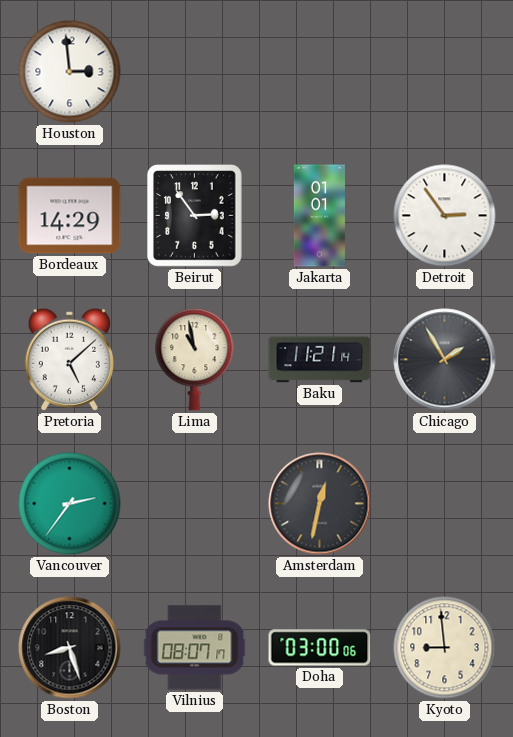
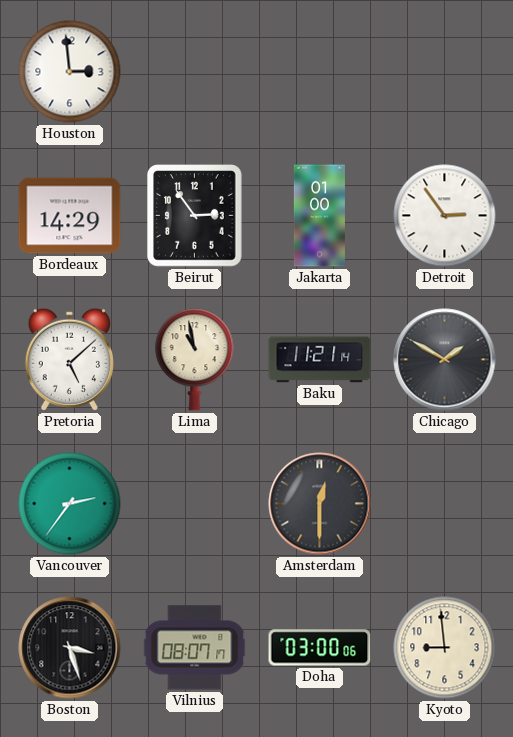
Jakarta: 01:01 -> 01:00
Chicago: 1:55 -> 1:50
Amsterdam: 12:32 -> 12:30
Boston: 8:27 -> 3:27
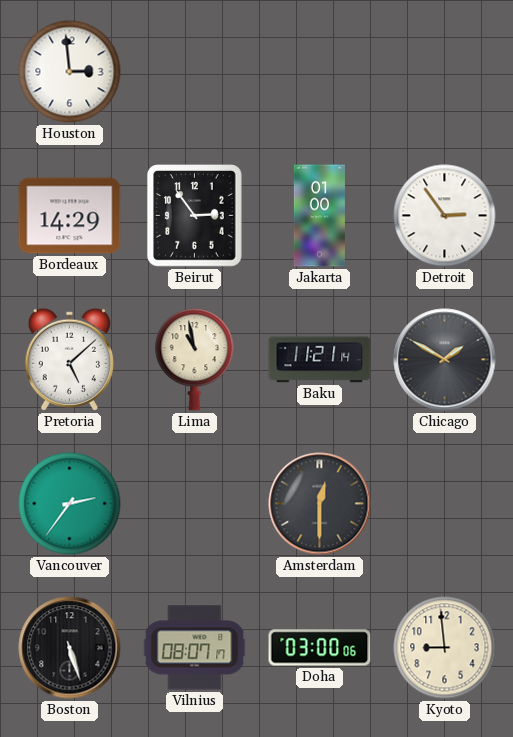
Boston: 3:27 -> 5:27
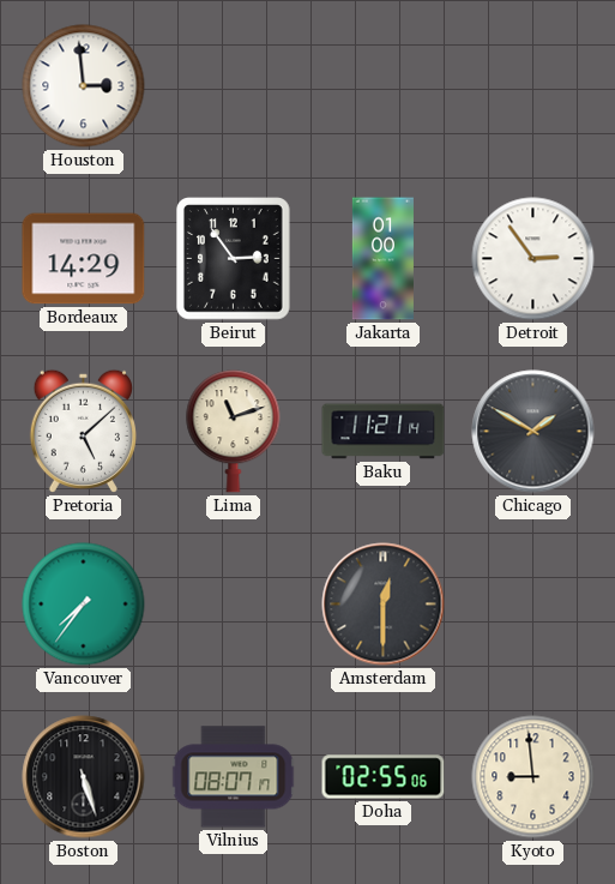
Lima: 10:58 -> 11:12
Vancouver: 2:36 -> 7:36
Doha: 03:00 -> 02:55
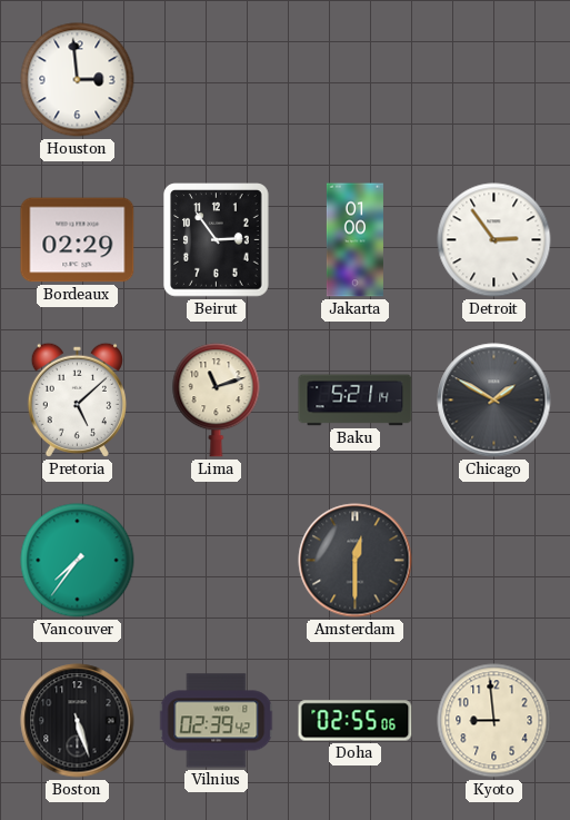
Bordeaux: 14:29 -> 02:29
Baku: 11:21 -> 5:21
Vilnius: 08:07 -> 02:39
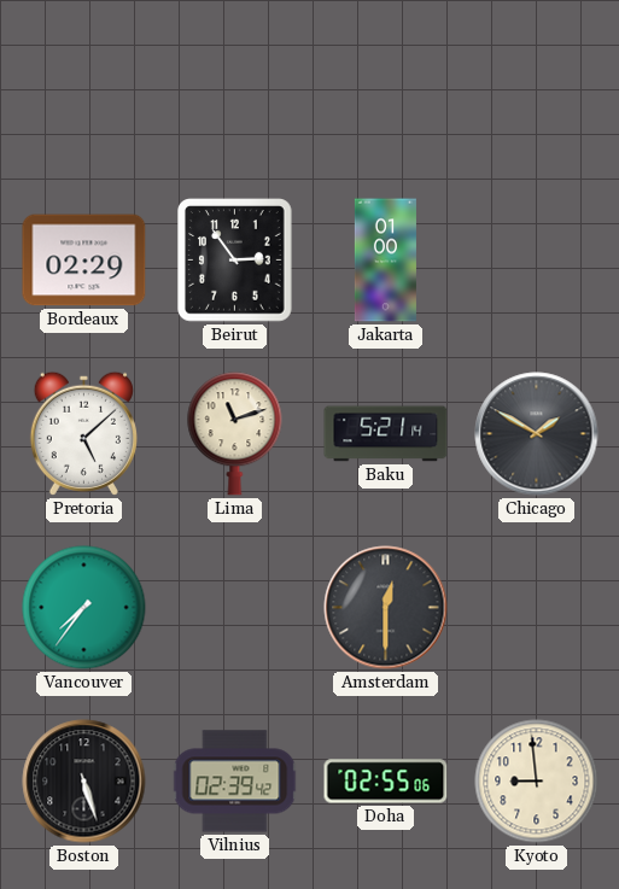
Houston: 2:59 -> none
Detroit: 2:54 -> none
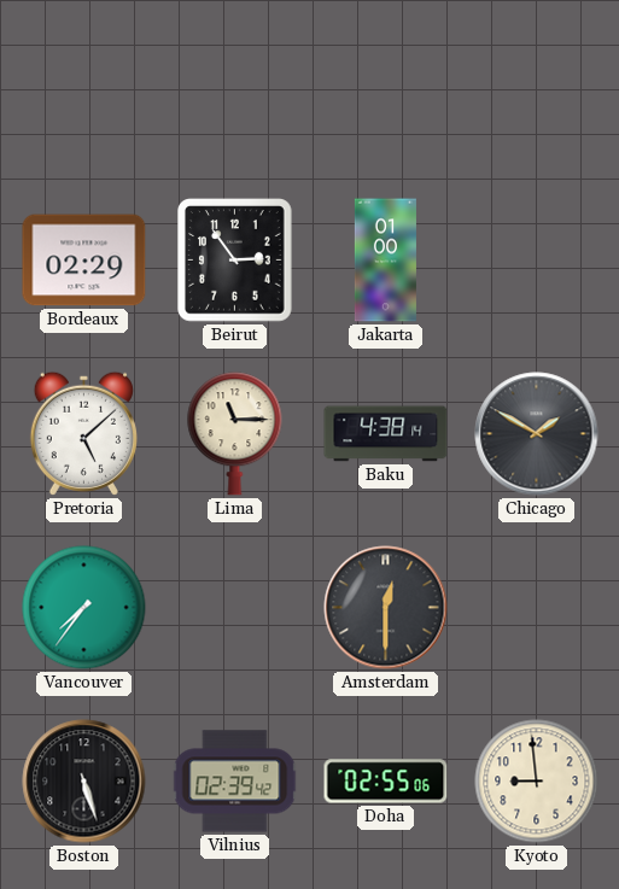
Lima: 11:12 -> 11:15
Baku: 5:21 -> 4:38
